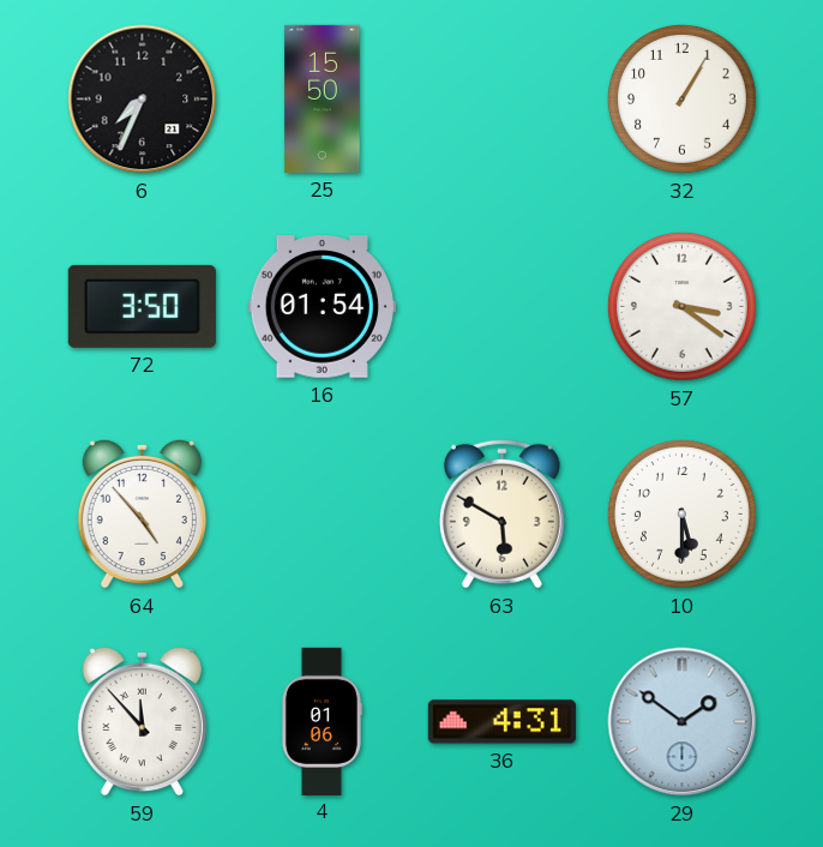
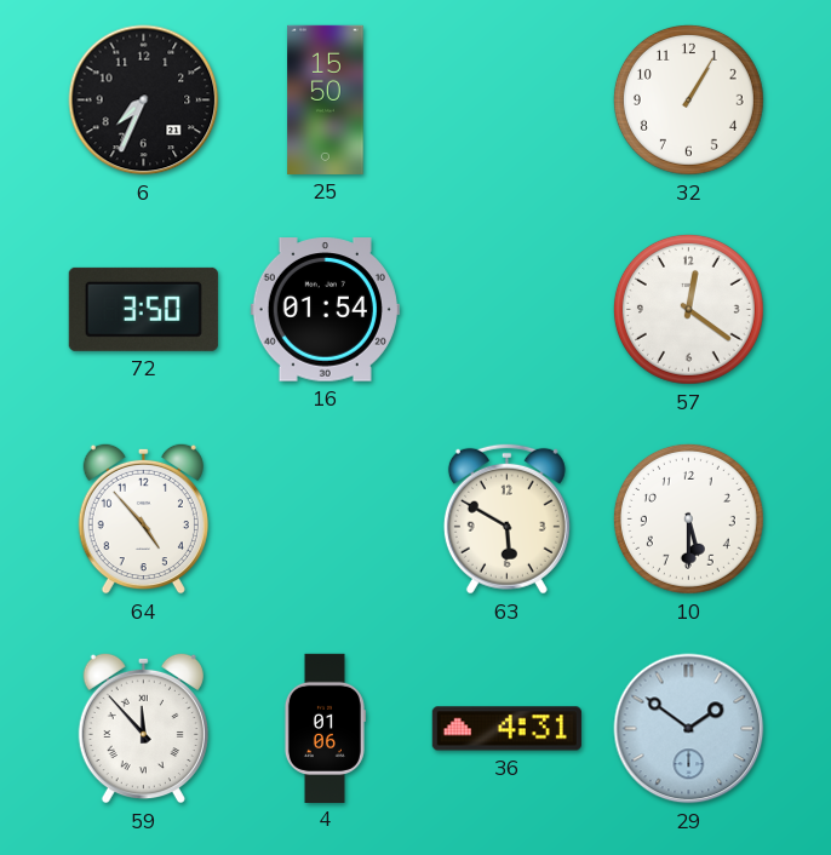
57: 3:21 -> 12:21
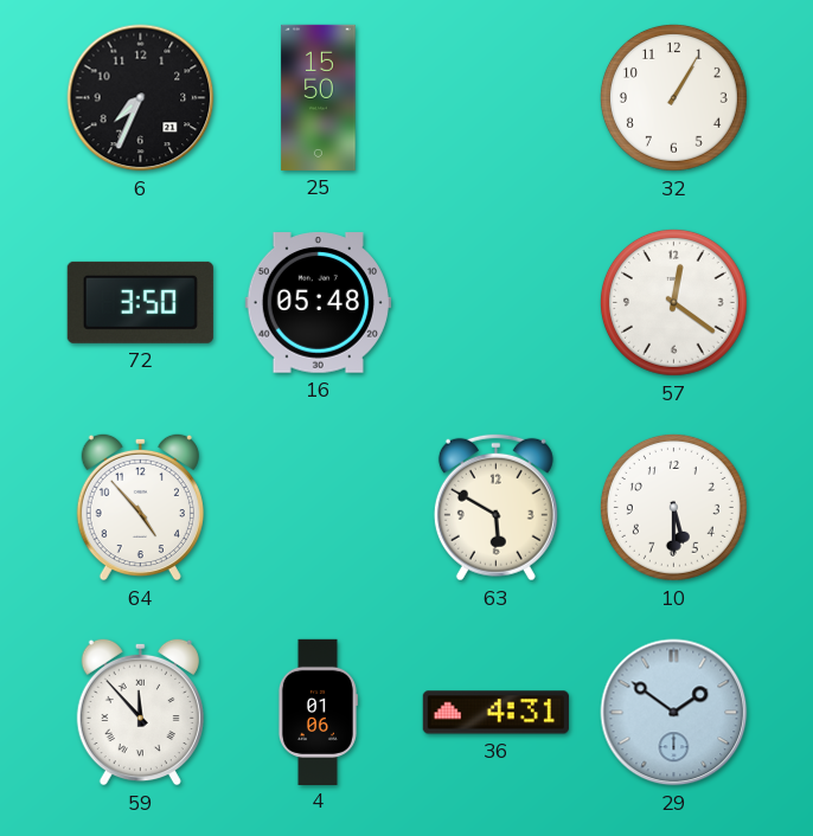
16: 01:54 -> 05:48
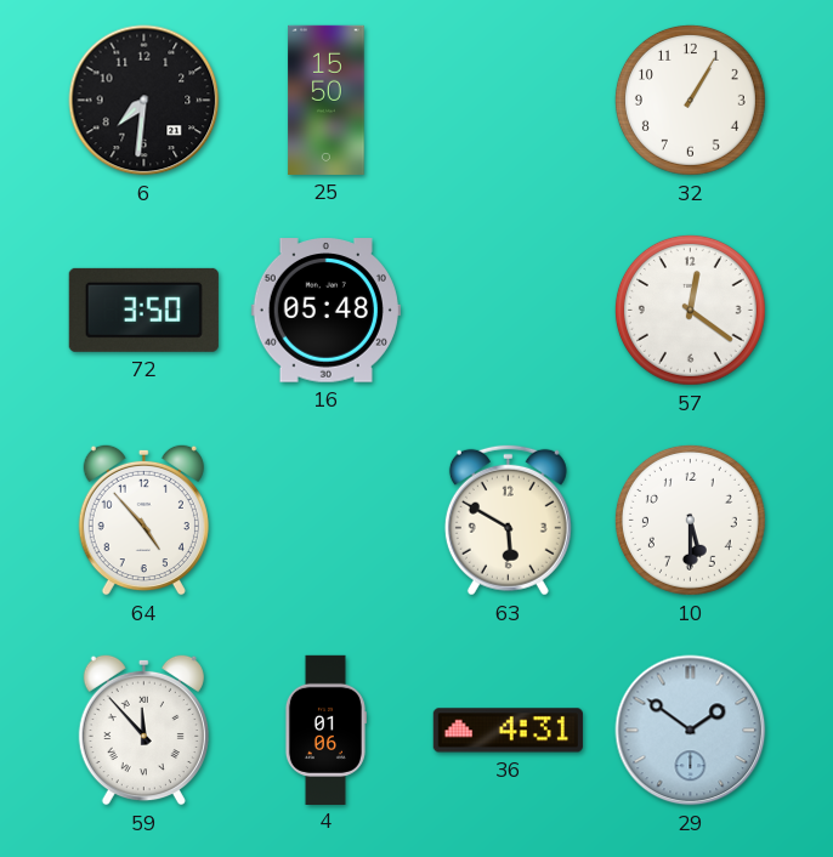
6: 7:34 -> 7:31
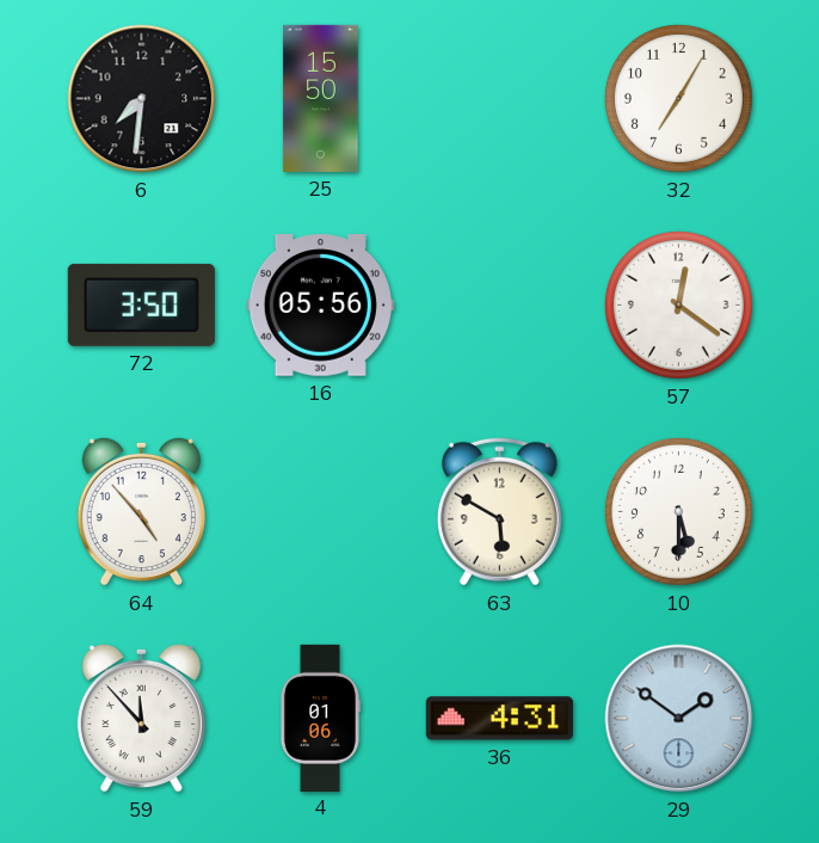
32: 1:05 -> 7:05
16: 05:48 -> 05:56
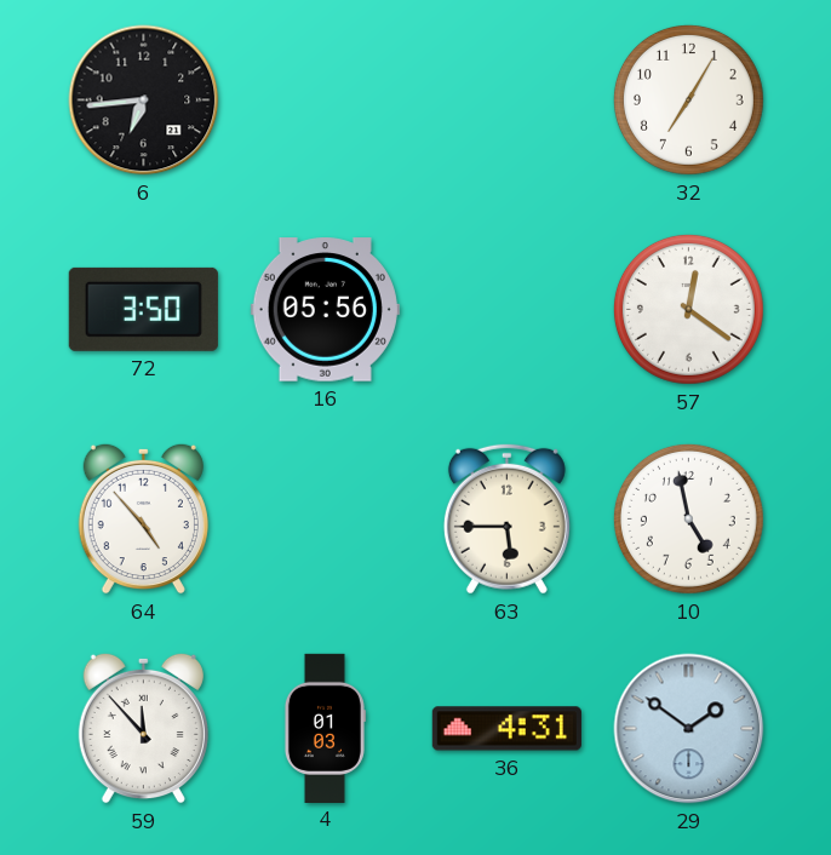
6: 7:31 -> 6:44
25: 15:50 -> none
63: 5:50 -> 5:45
10: 5:30 -> 4:58
4: 01:06 -> 01:03
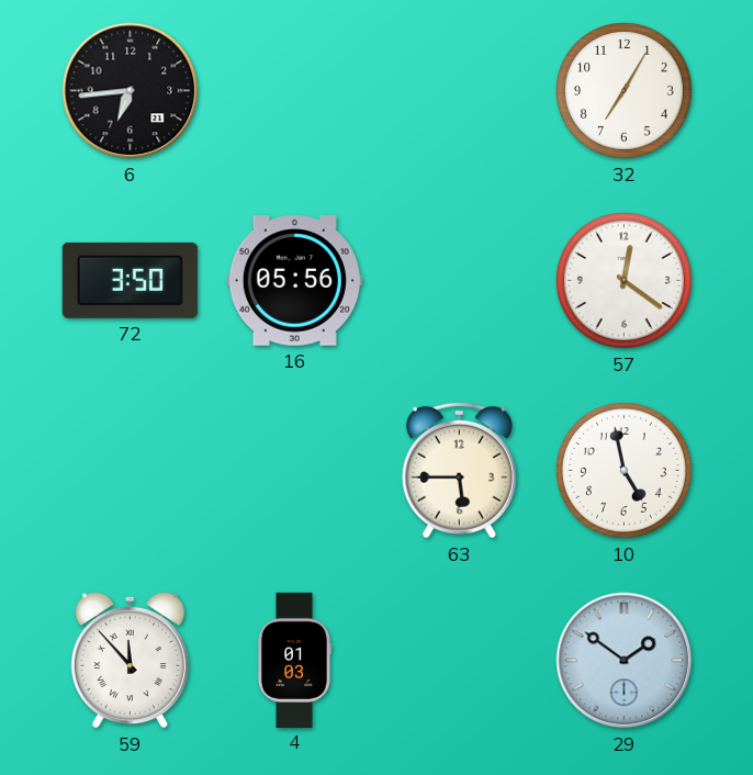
64: 4:53 -> none
36: 4:31 -> none
